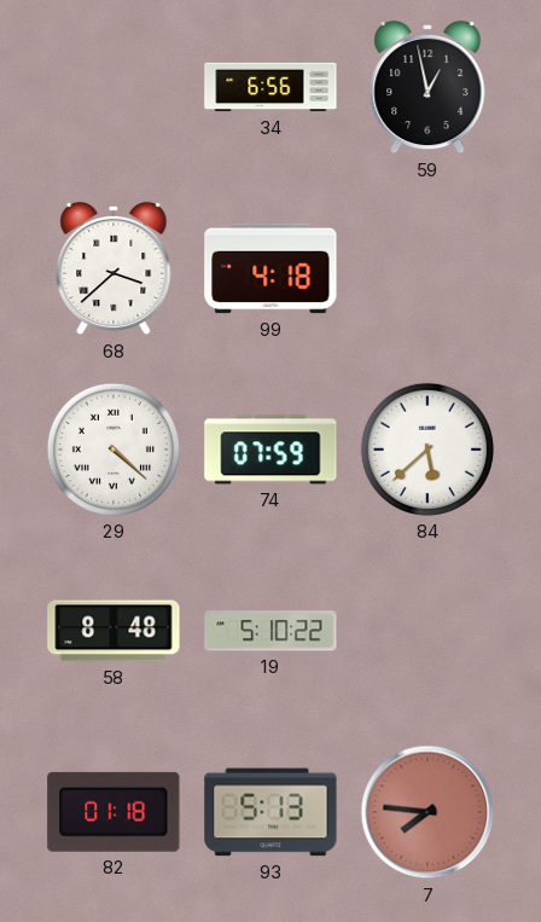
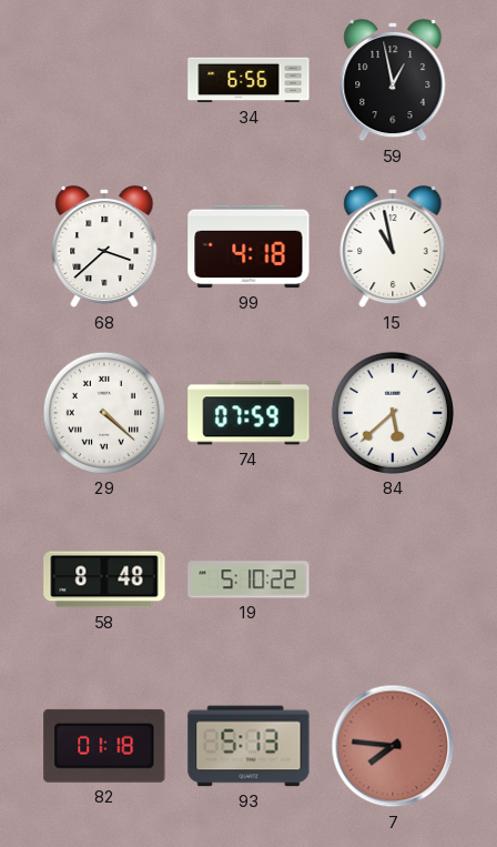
15: none -> 10:58
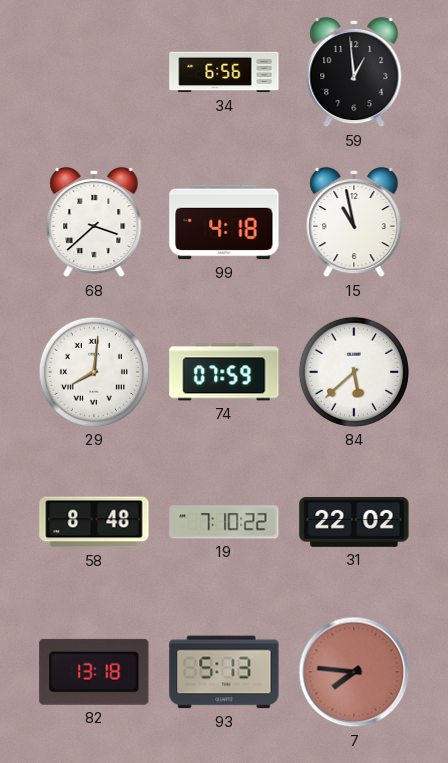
59: 12:58 -> 12:59
29: 4:22 -> 8:01
19: 5:10 -> 7:10
31: none -> 22:02
82: 01:18 -> 13:18
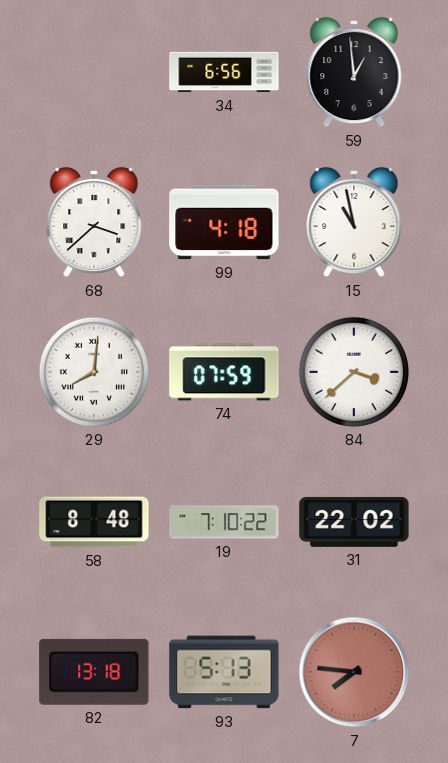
84: 5:38 -> 3:38
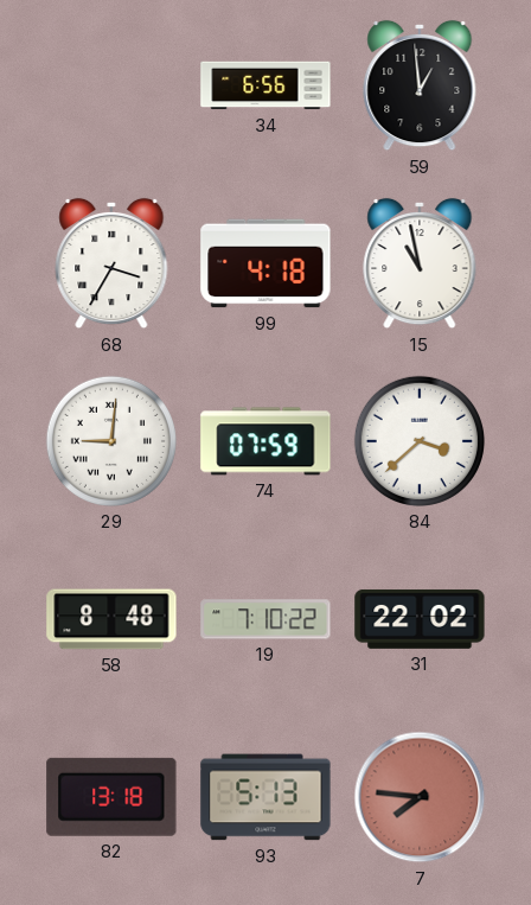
68: 3:38 -> 3:35
29: 8:01 -> 9:01
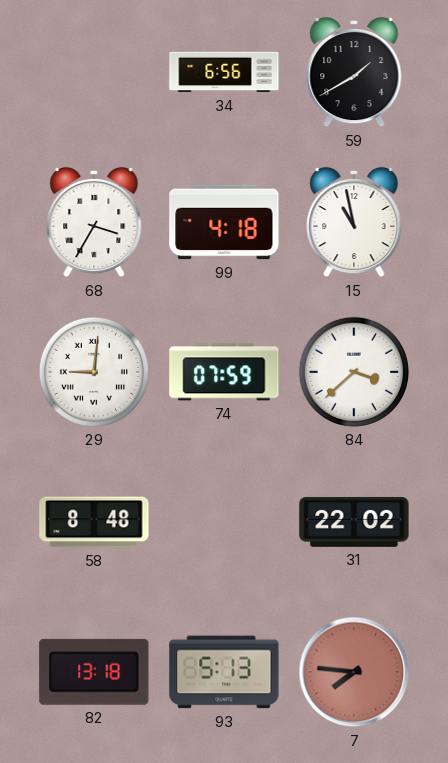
59: 12:59 -> 1:40
19: 7:10 -> none
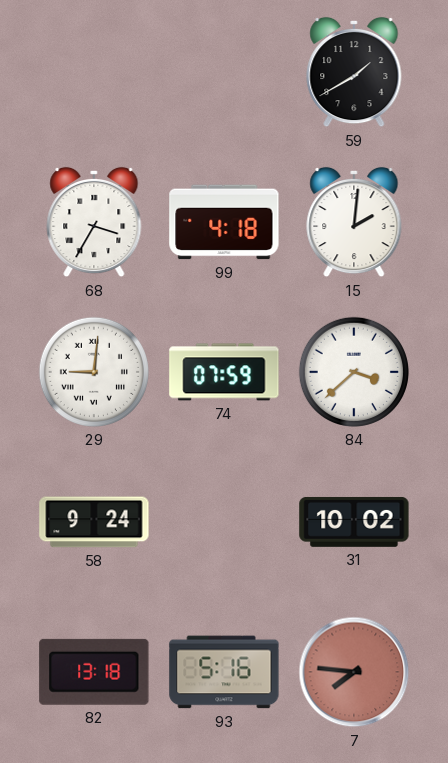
34: 6:56 -> none
15: 10:58 -> 2:01
58: 8:48 -> 9:24
31: 22:02 -> 10:02
93: 5:13 -> 5:16
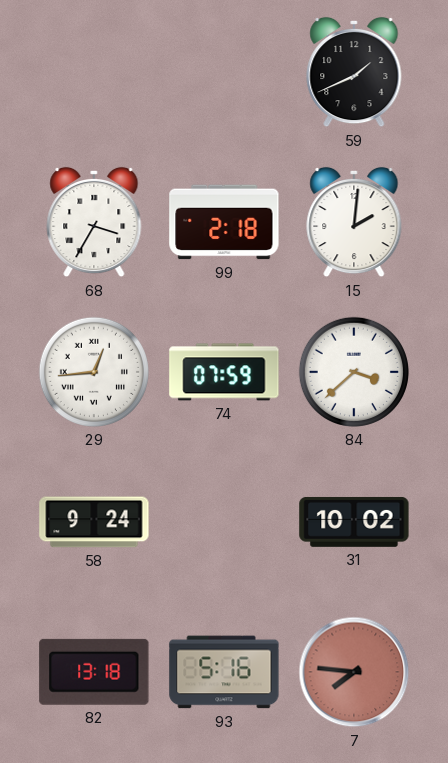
59: 1:40 -> 1:41
99: 4:18 -> 2:18
29: 9:01 -> 12:44
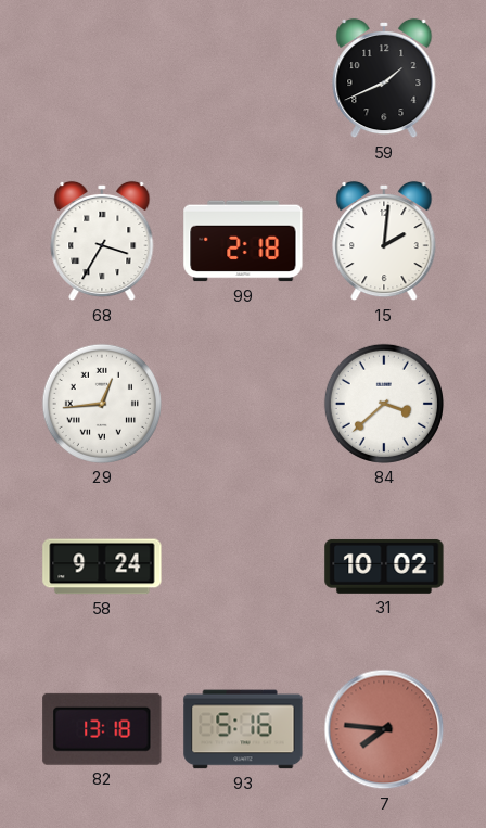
74: 07:59 -> none
